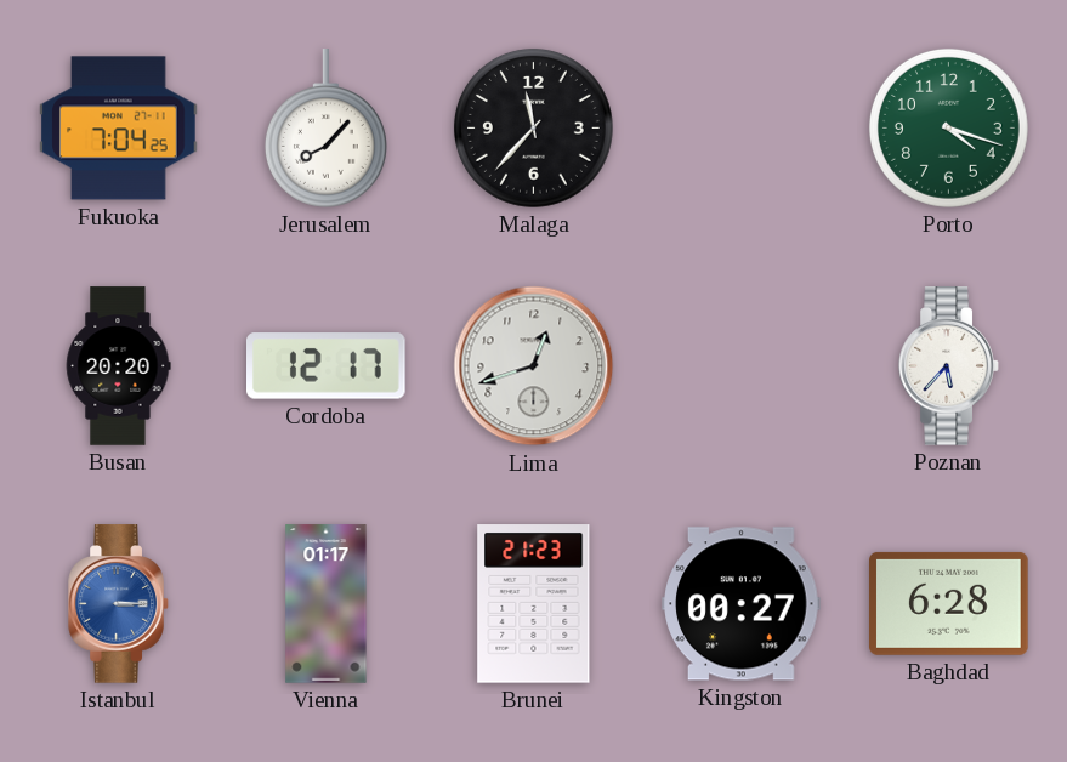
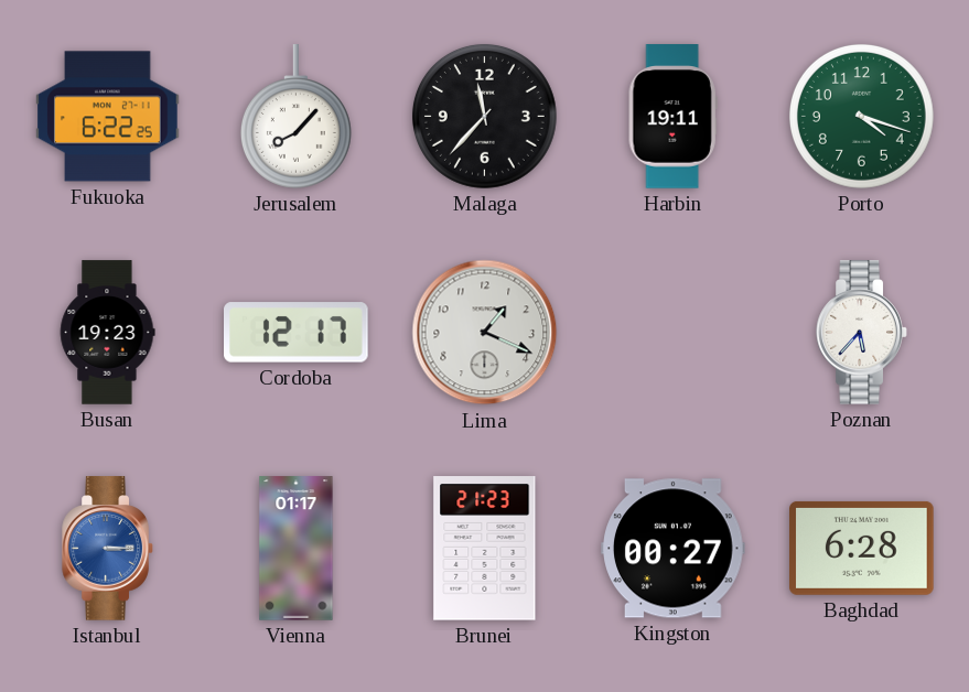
Fukuoka: 7:04 -> 6:22
Harbin: none -> 19:11
Busan: 20:20 -> 19:23
Lima: 12:42 -> 1:19
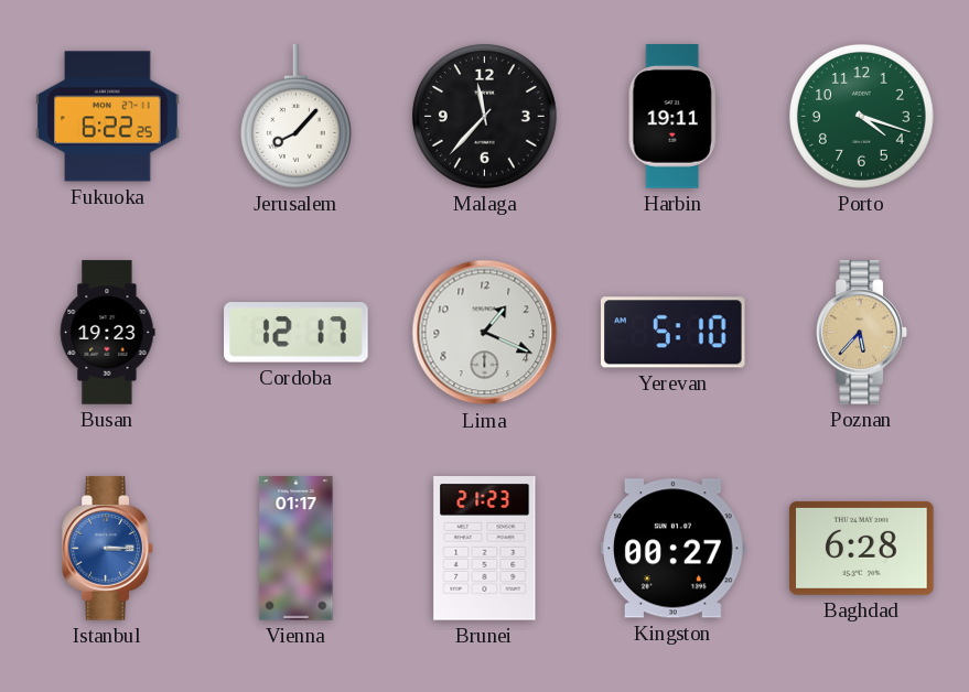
Yerevan: none -> 5:10
Poznan dial: white -> champagne
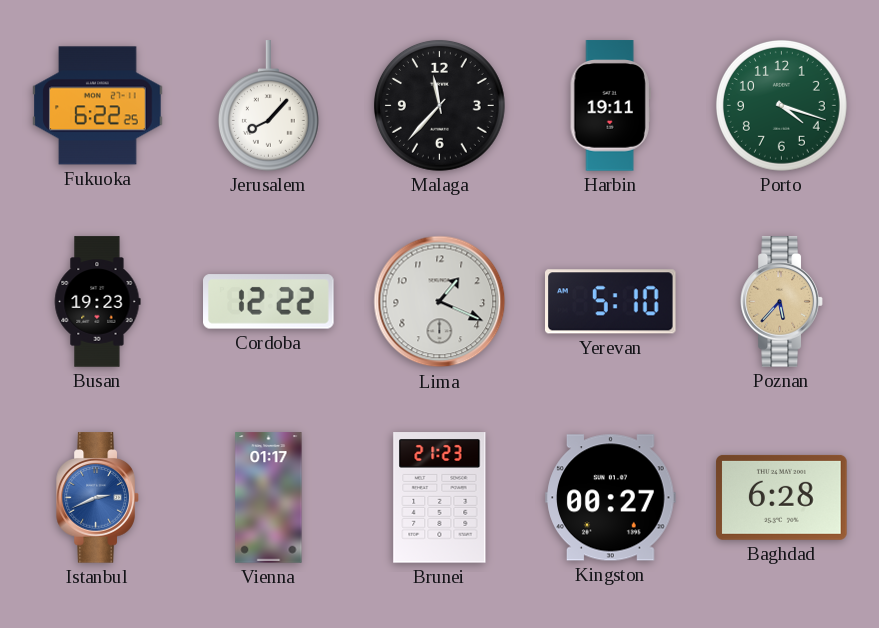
Cordoba: 12:17 -> 12:22
Istanbul: 3:15 -> 2:41
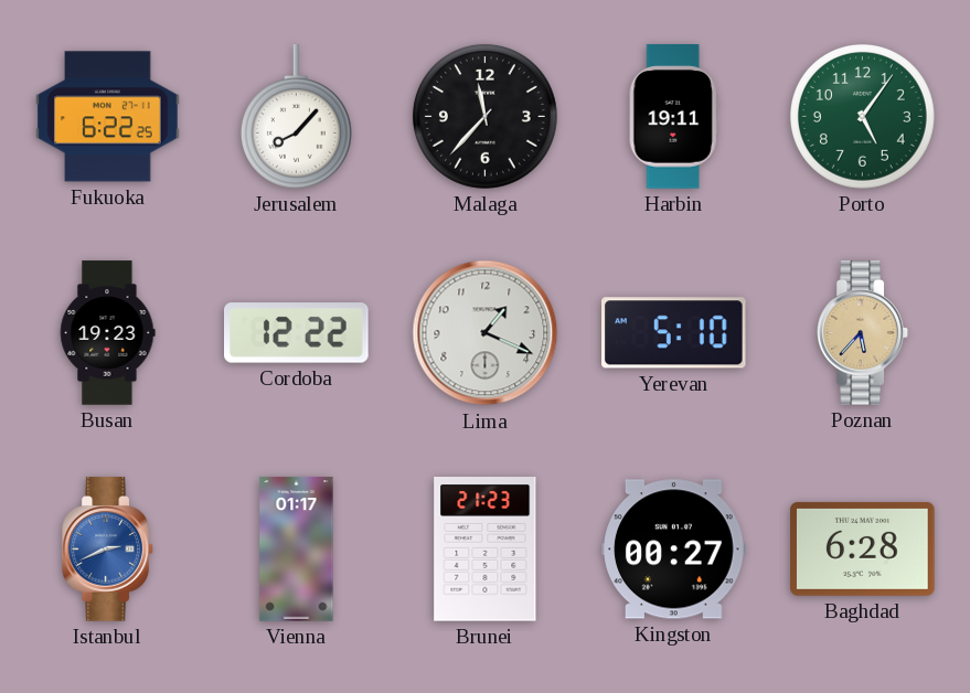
Porto: 4:18 -> 5:06
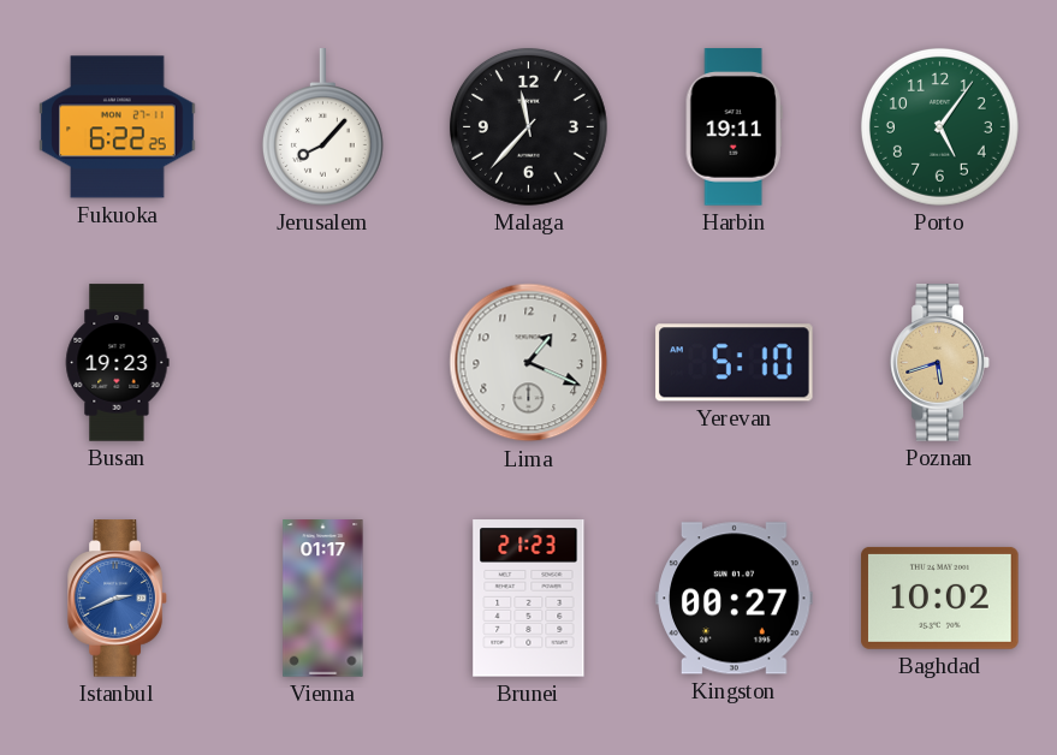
Cordoba: 12:22 -> none
Poznan: 5:37 -> 5:42
Baghdad: 6:28 -> 10:02
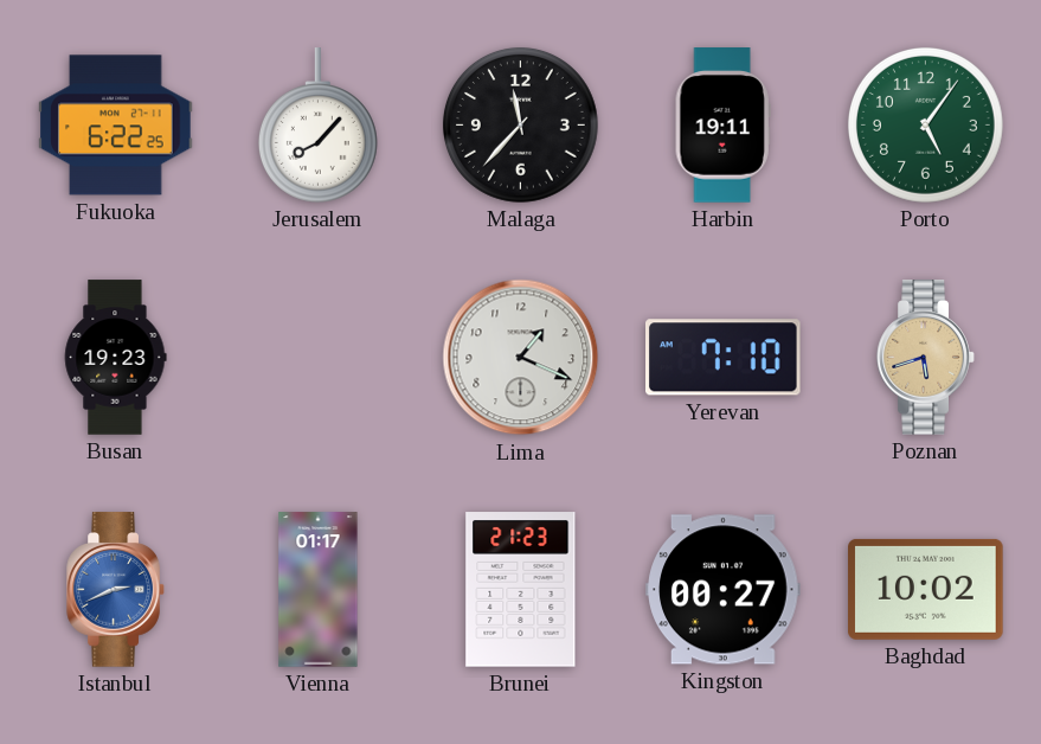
Yerevan: 5:10 -> 7:10
